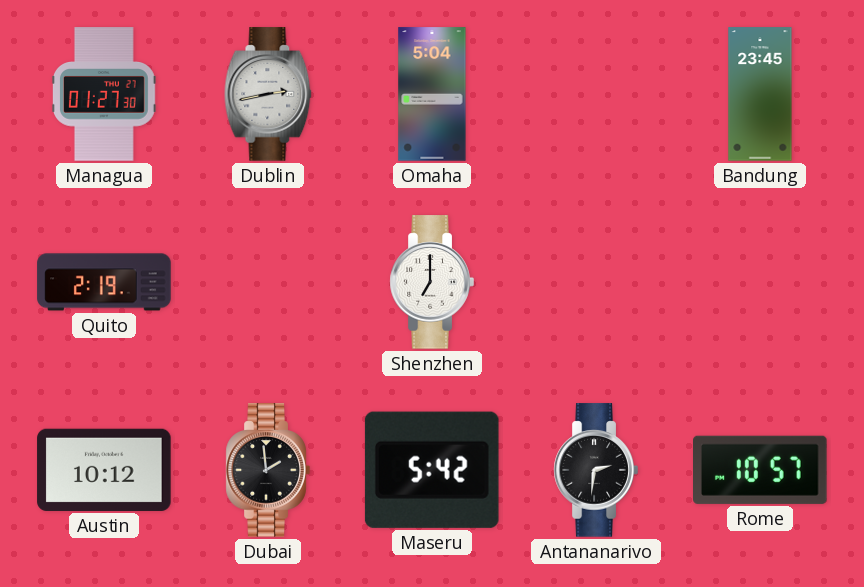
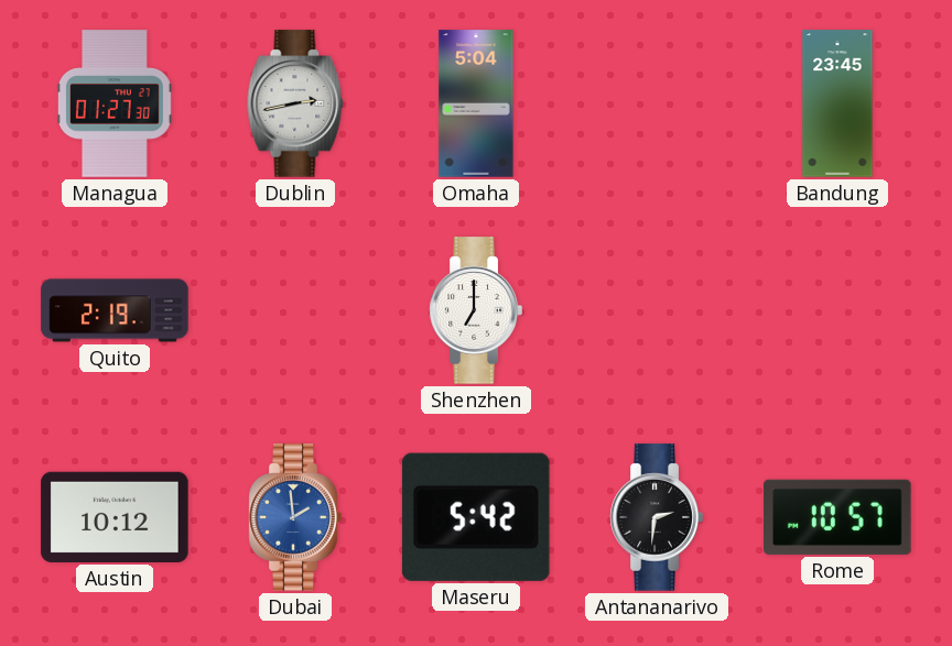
Dubai dial: black -> blue
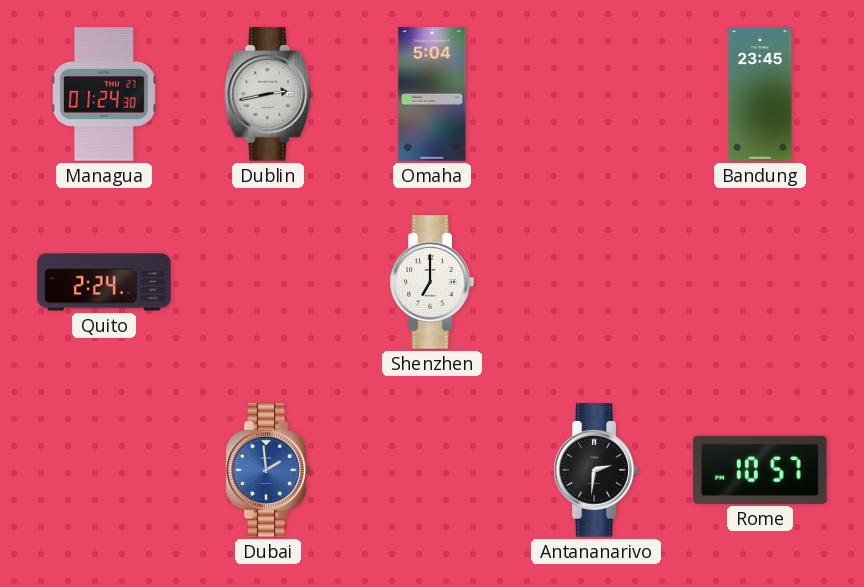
Managua: 01:27 -> 01:24
Quito: 2:19 -> 2:24
Austin: 10:12 -> none
Maseru: 5:42 -> none
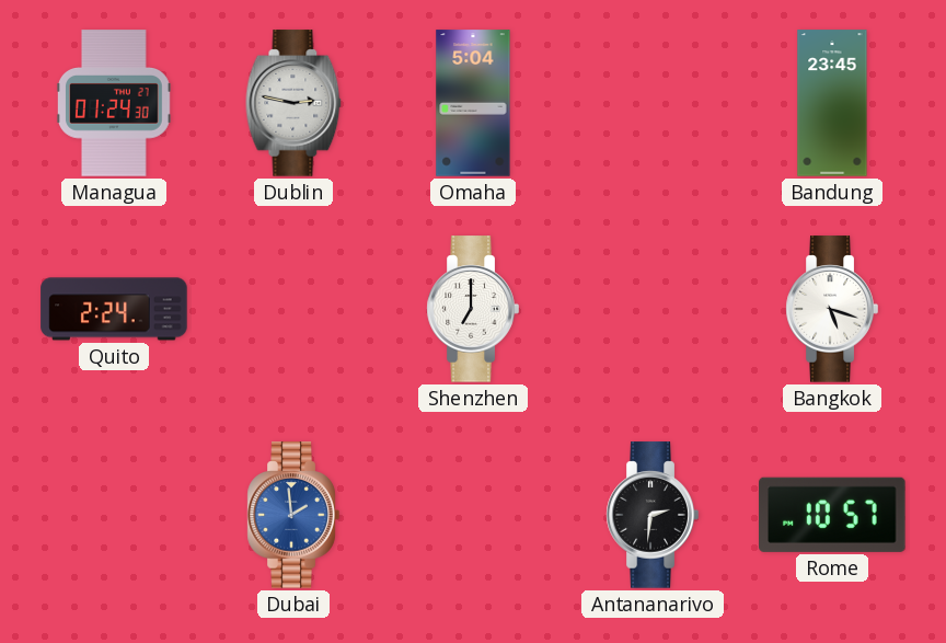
Dublin: 2:43 -> 2:47
Bangkok: none -> 5:18
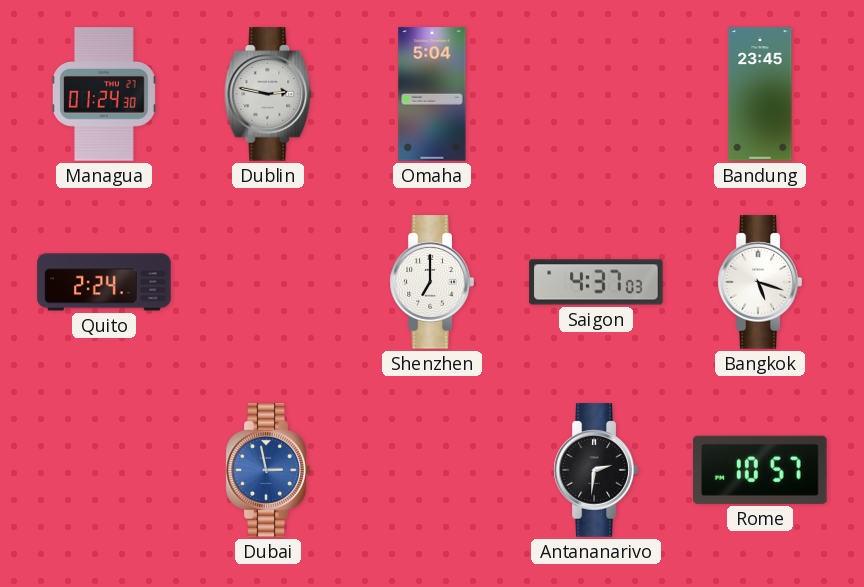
Saigon: none -> 4:37
Dubai: 1:59 -> 2:58
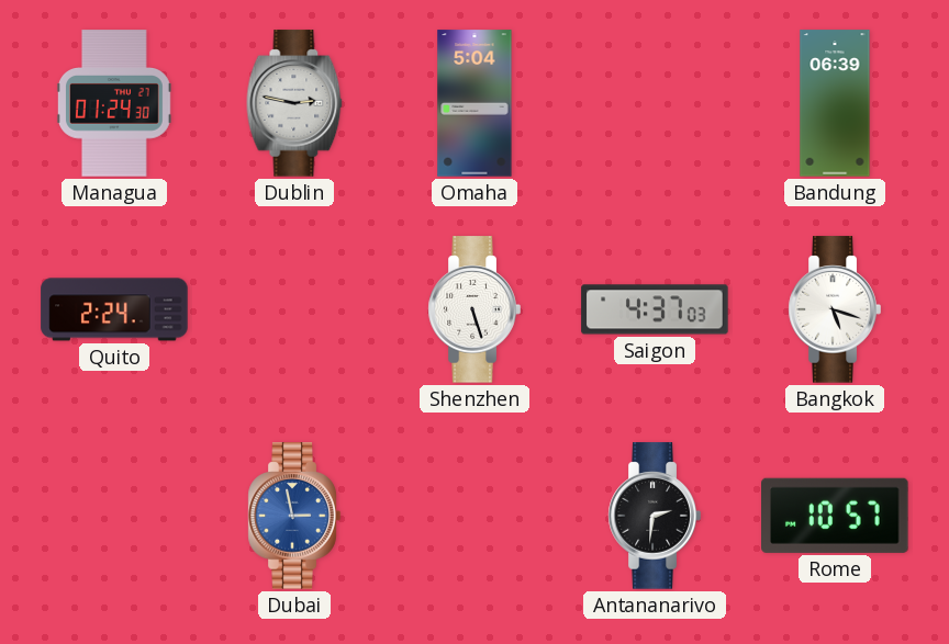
Bandung: 23:45 -> 06:39
Shenzhen: 7:00 -> 5:27
